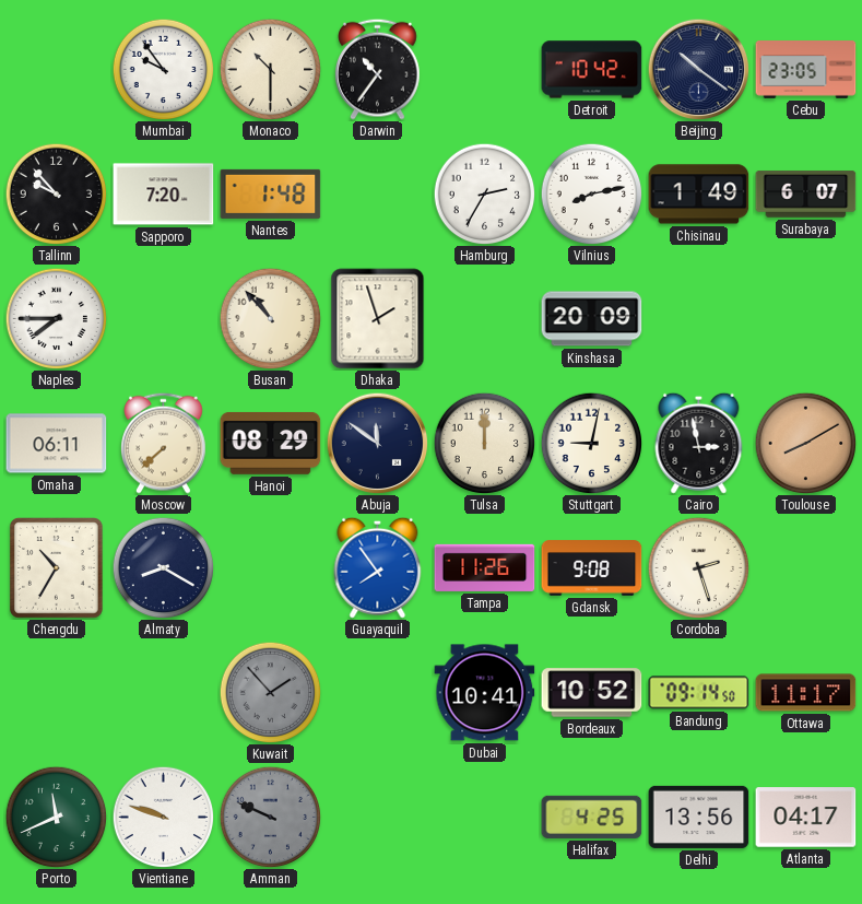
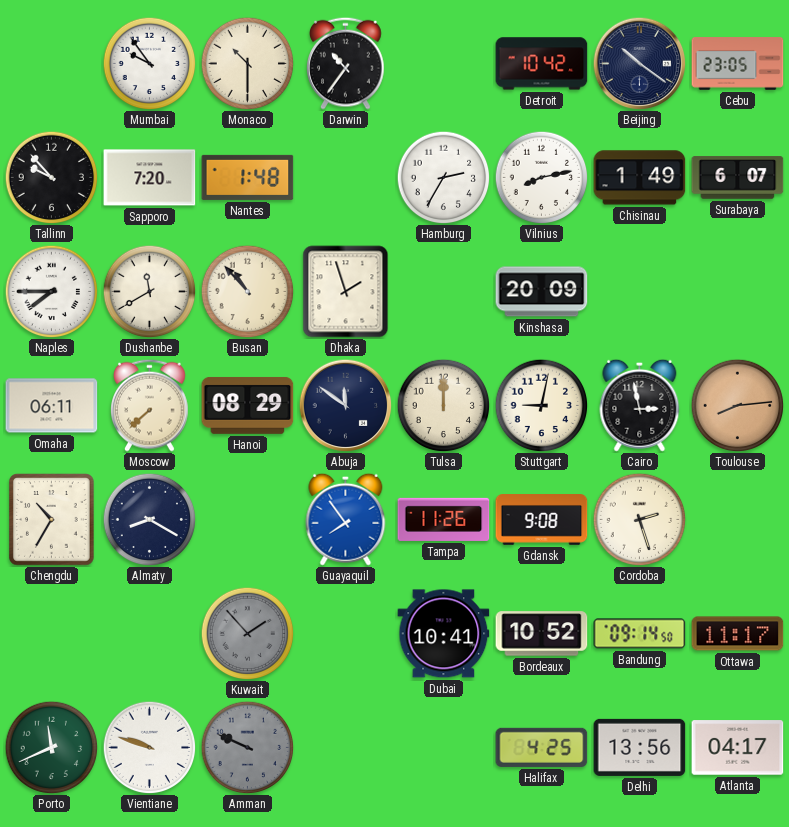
Dushanbe: none -> 11:40
Toulouse: 8:10 -> 8:14
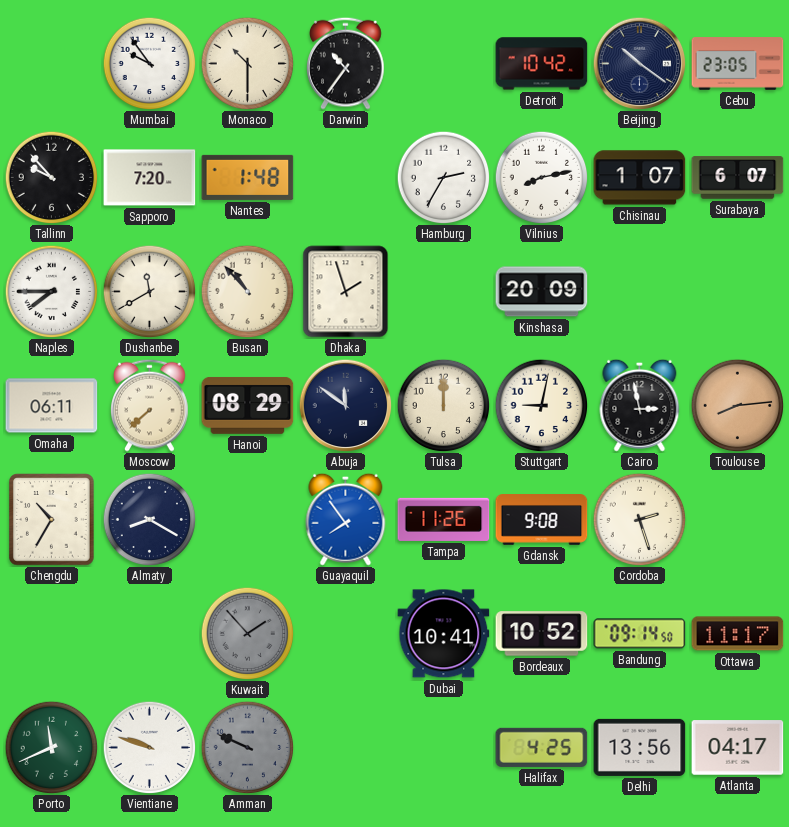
Chisinau: 1:49 -> 1:07
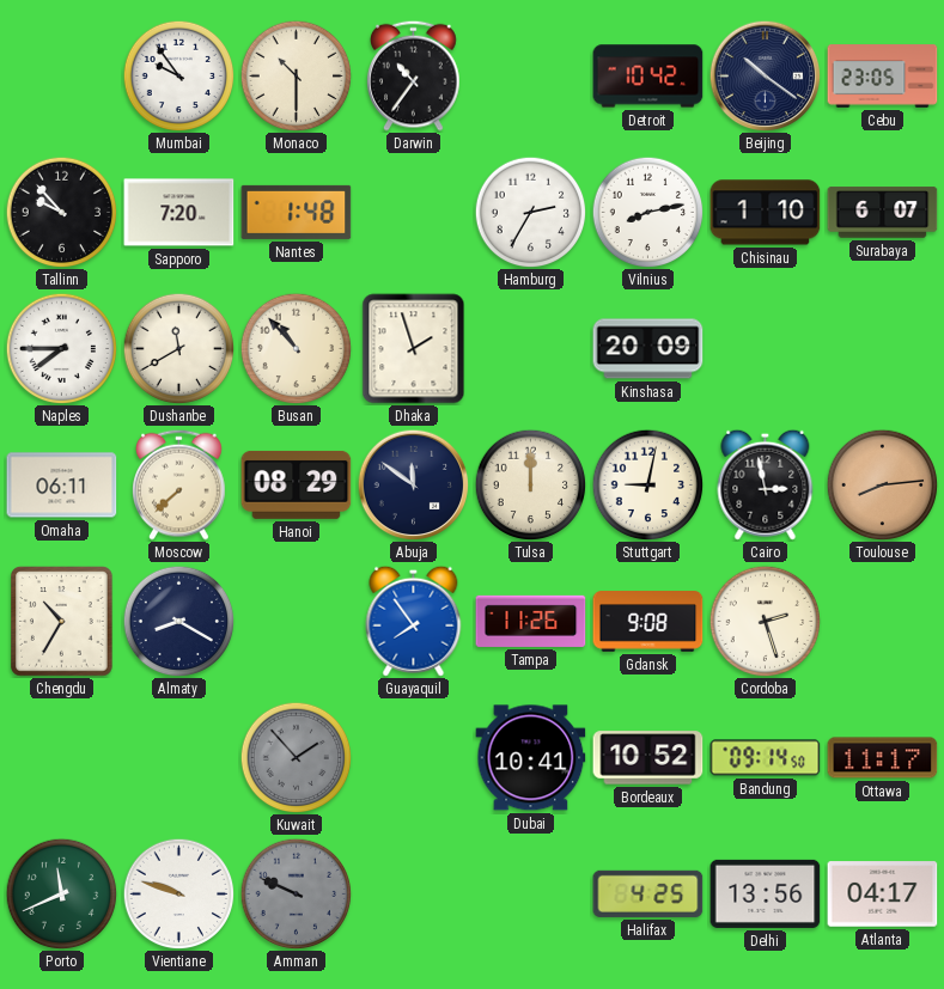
Chisinau: 1:07 -> 1:10
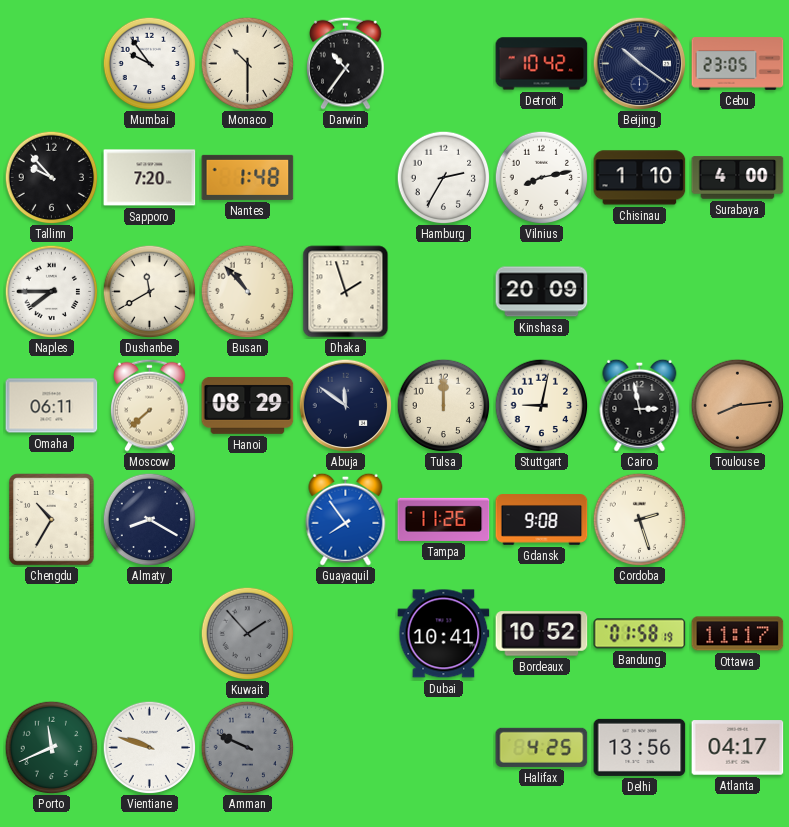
Surabaya: 6:07 -> 4:00
Bandung: 09:14 -> 01:58
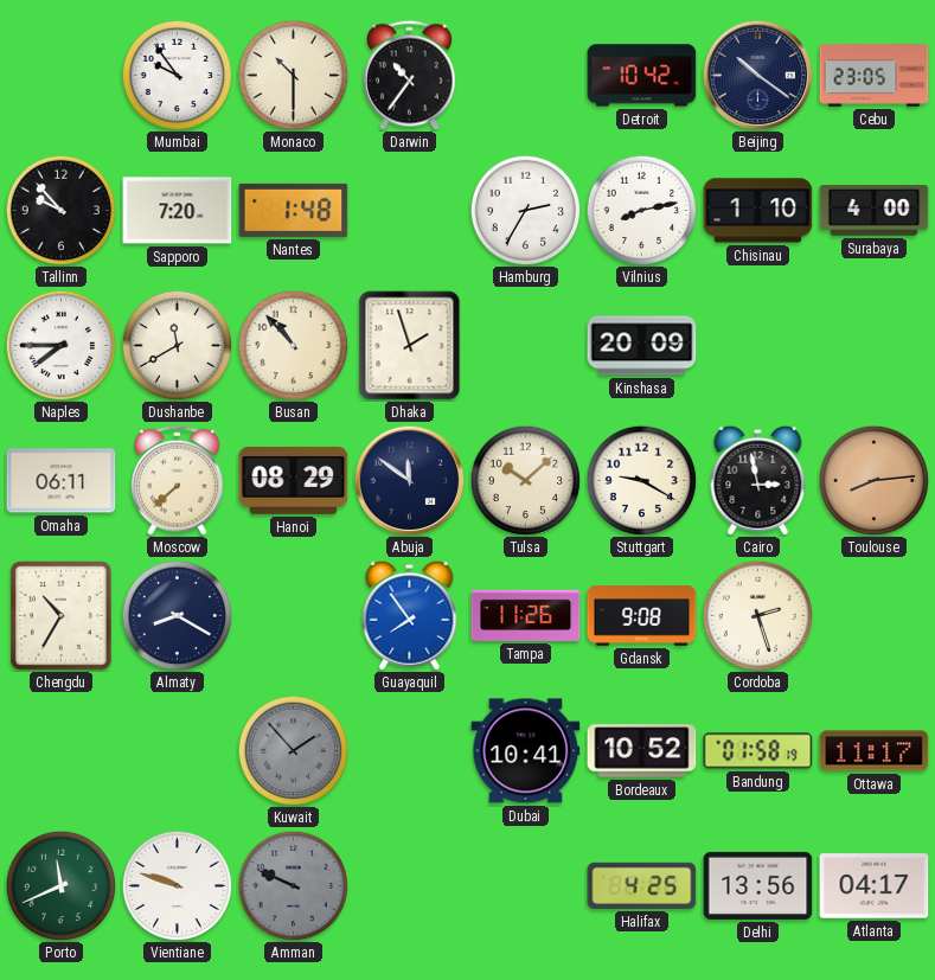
Tulsa: 12:00 -> 10:08
Stuttgart: 9:02 -> 9:20
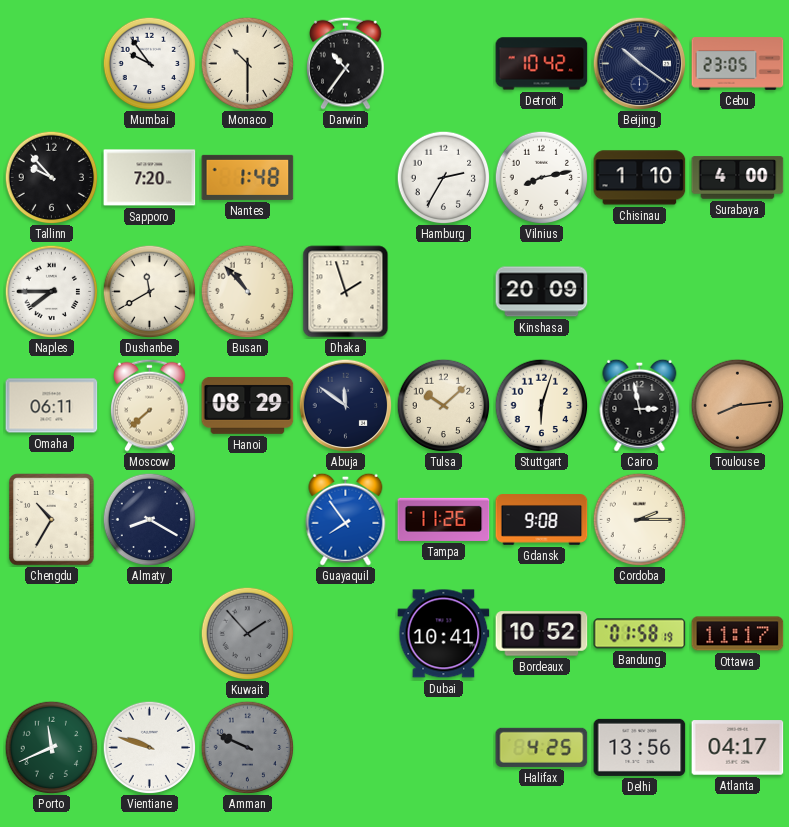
Stuttgart: 9:20 -> 6:03
Cordoba: 2:27 -> 2:15
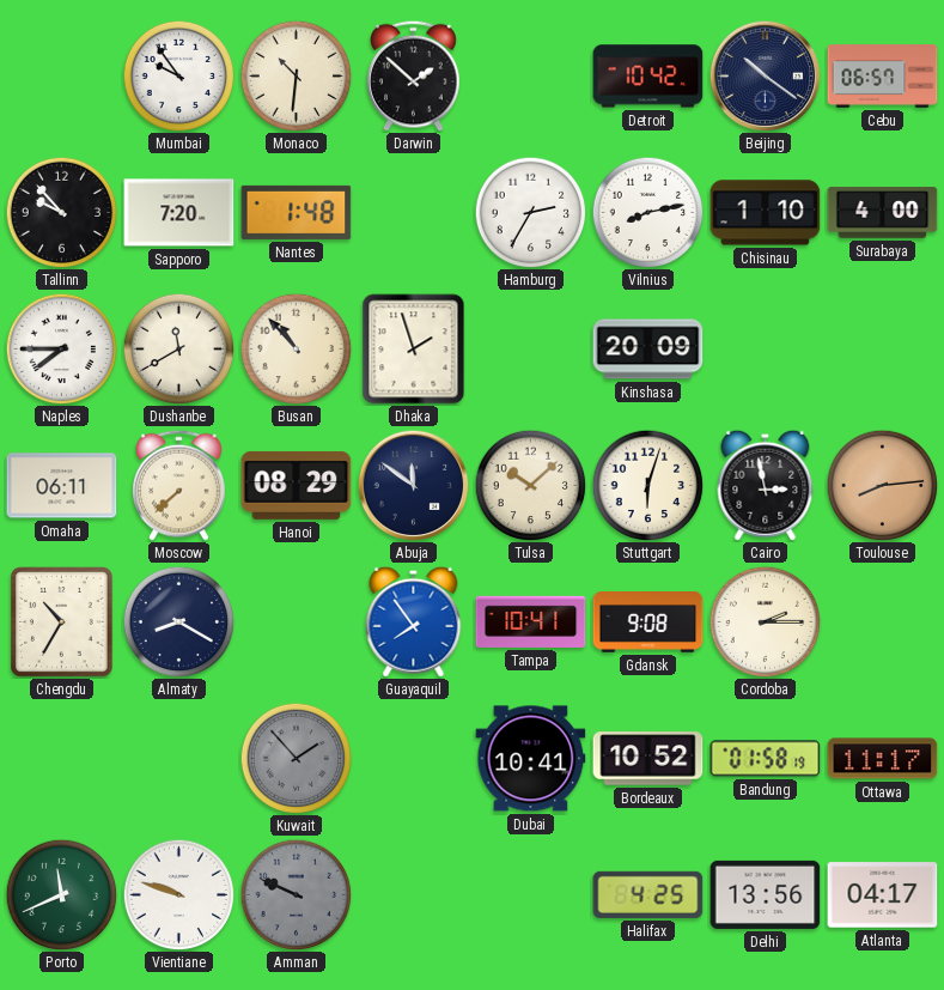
Monaco: 10:30 -> 10:31
Darwin: 10:36 -> 1:52
Cebu: 23:05 -> 06:57
Tampa: 11:26 -> 10:41
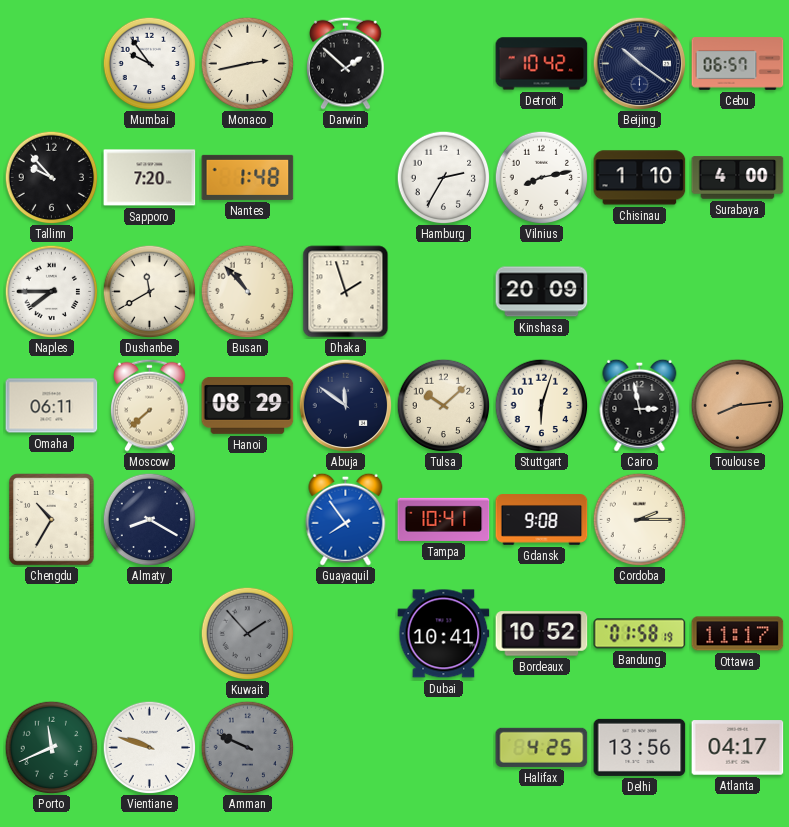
Monaco: 10:31 -> 2:43
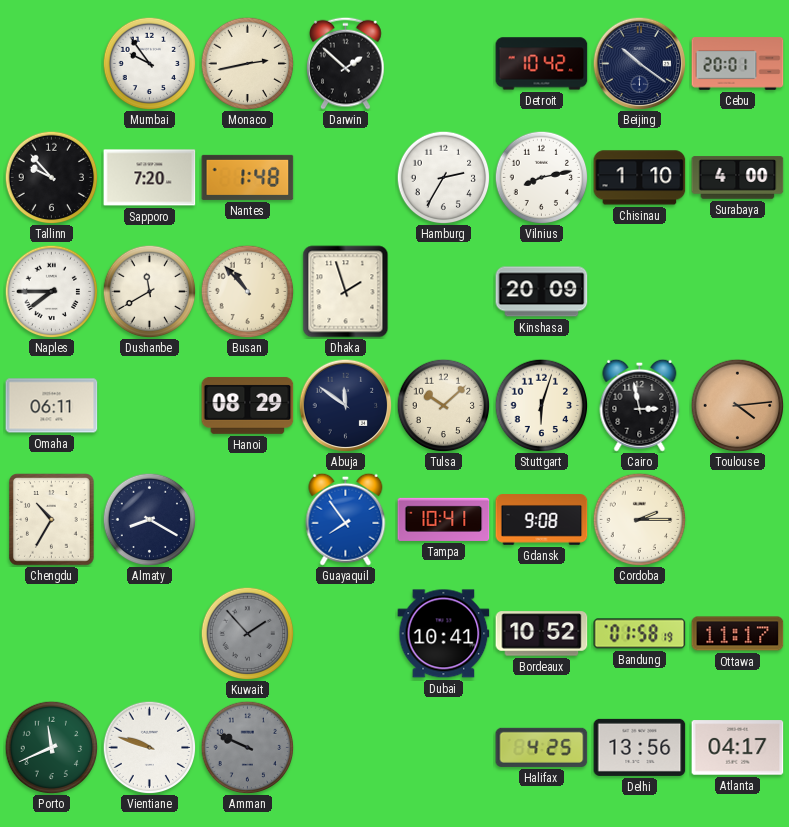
Cebu: 06:57 -> 20:01
Moscow: 7:38 -> none
Toulouse: 8:14 -> 4:14
